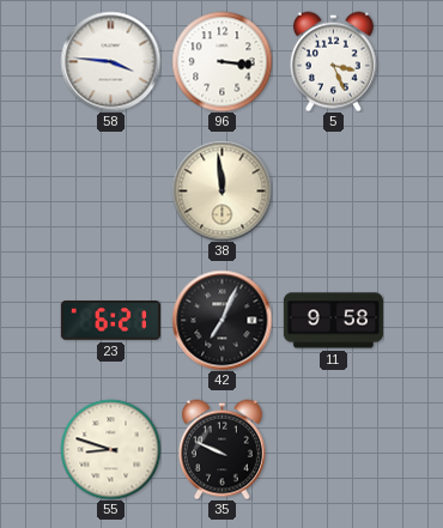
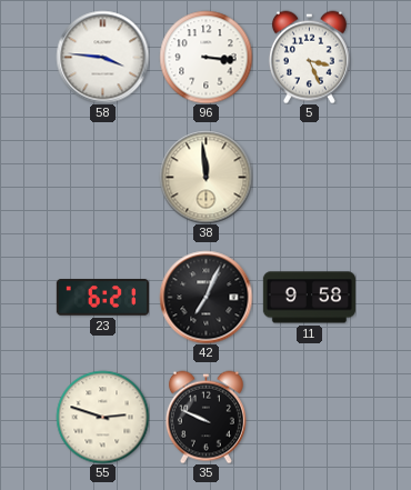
55: 8:48 -> 2:48
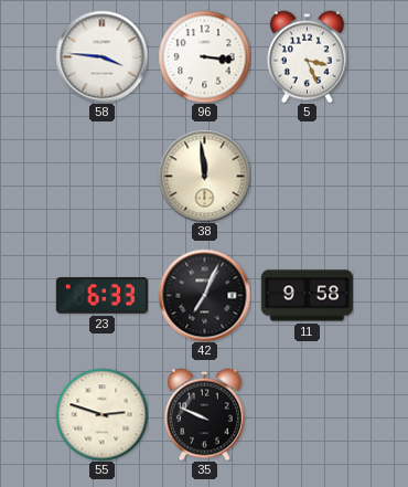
23: 6:21 -> 6:33
